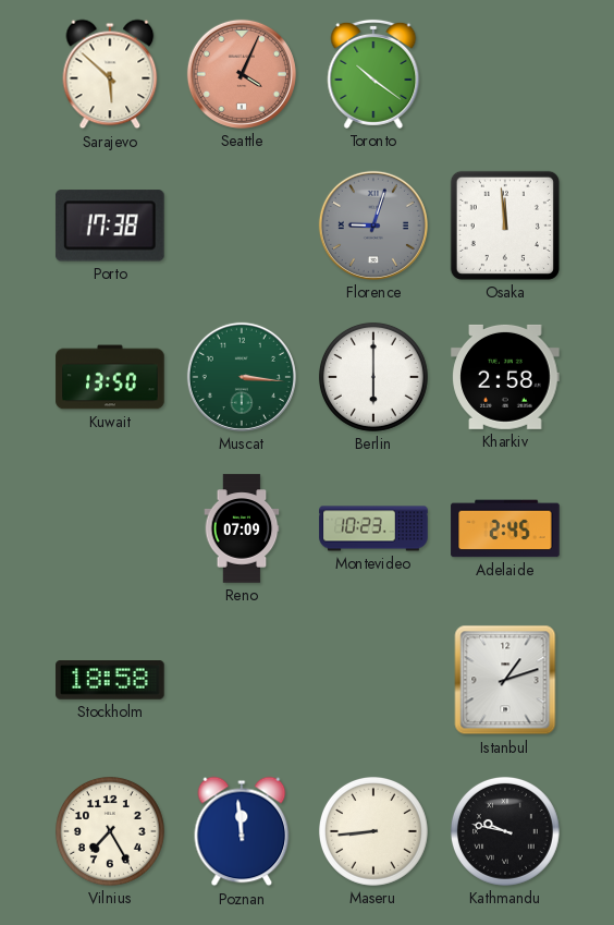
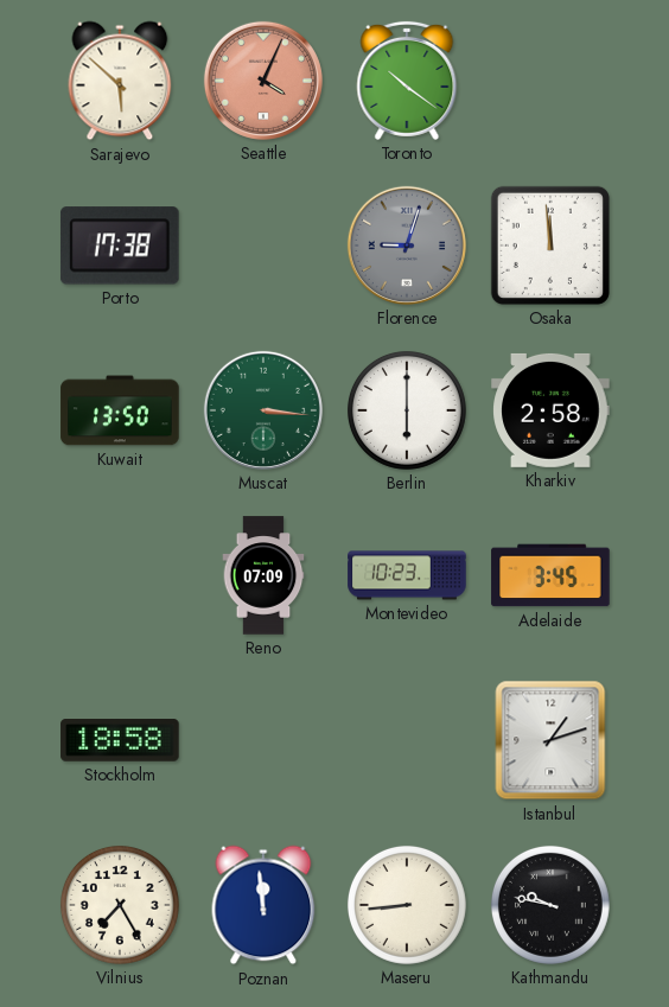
Adelaide: 2:45 -> 3:45
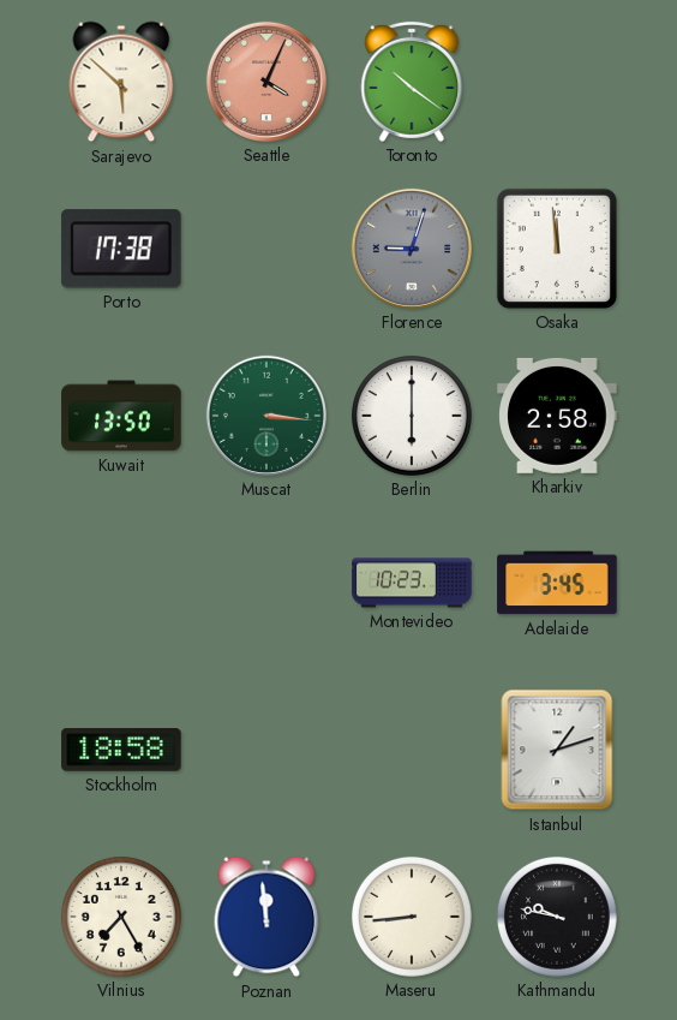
Reno: 07:09 -> none
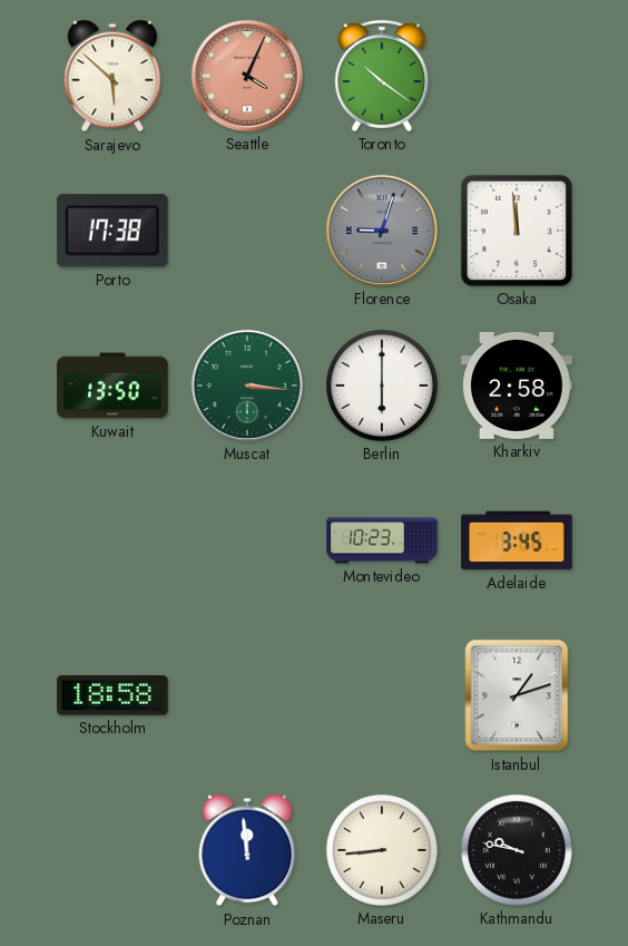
Vilnius: 7:25 -> none
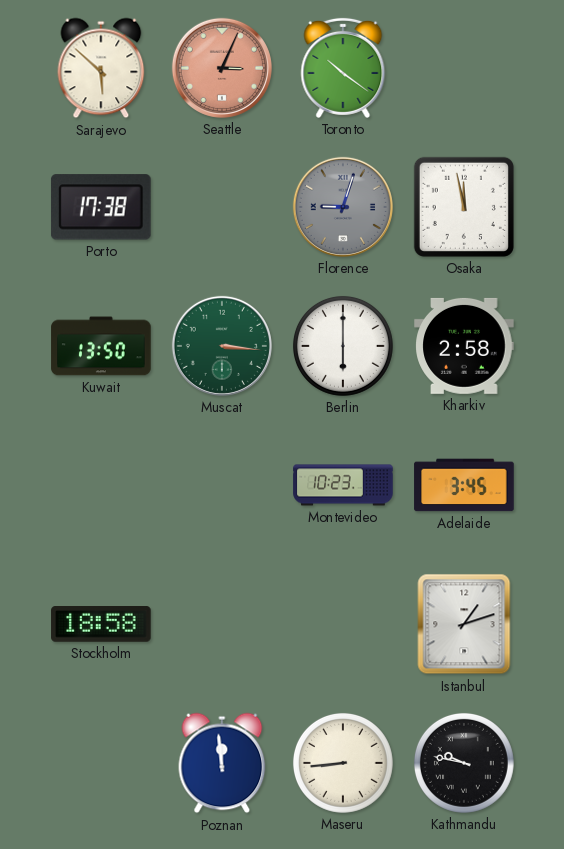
Seattle: 4:04 -> 3:04
Osaka: 11:59 -> 11:58
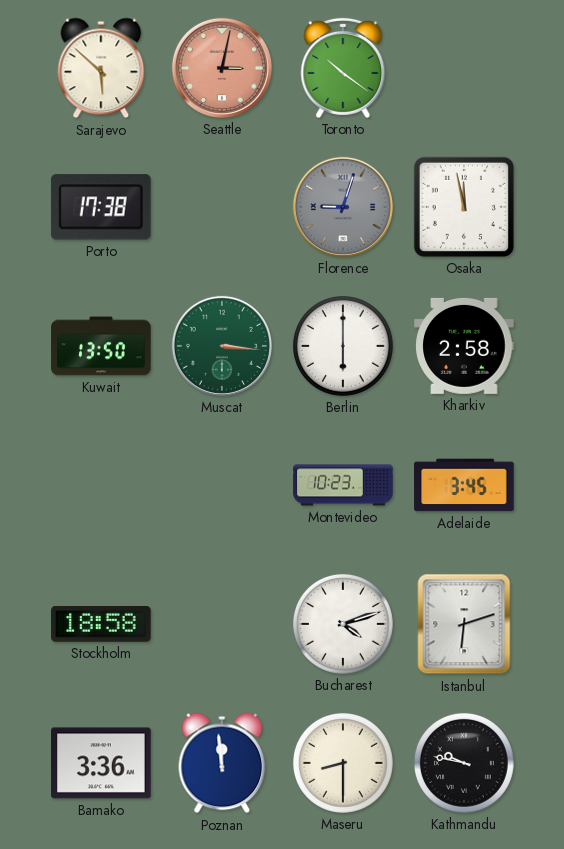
Seattle: 3:04 -> 3:02
Bucharest: none -> 4:12
Istanbul: 1:12 -> 6:12
Bamako: none -> 3:36
Maseru: 8:44 -> 8:30
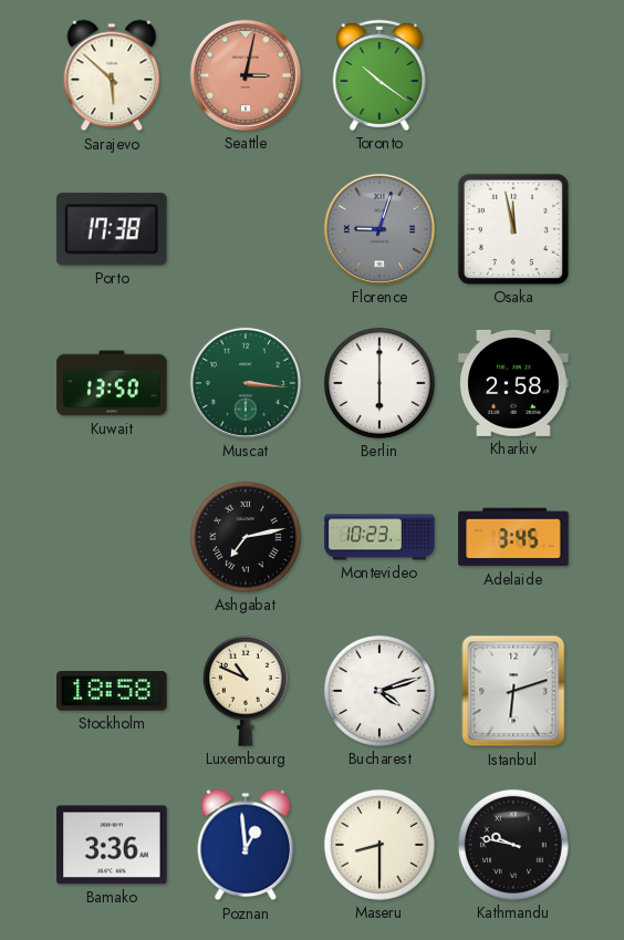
Ashgabat: none -> 7:13
Luxembourg: none -> 10:49
Poznan: 11:59 -> 12:59
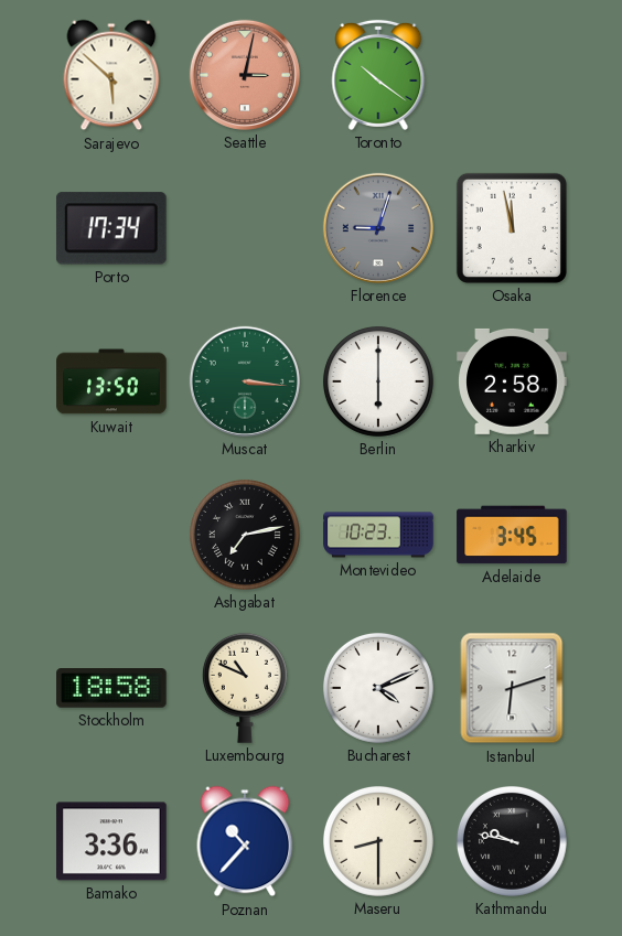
Porto: 17:38 -> 17:34
Bucharest: 4:12 -> 4:11
Poznan: 12:59 -> 10:37
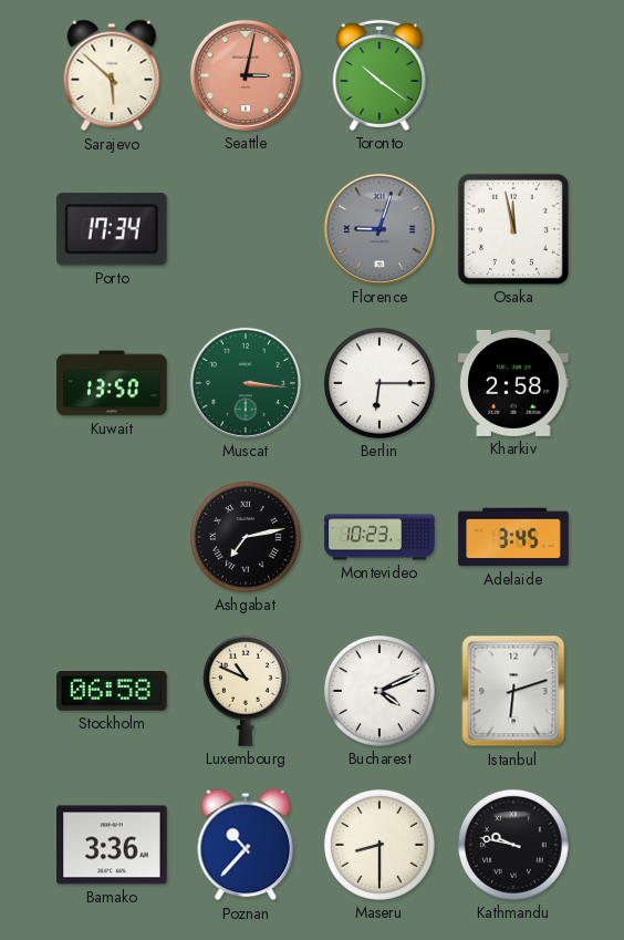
Berlin: 6:00 -> 6:15
Stockholm: 18:58 -> 06:58
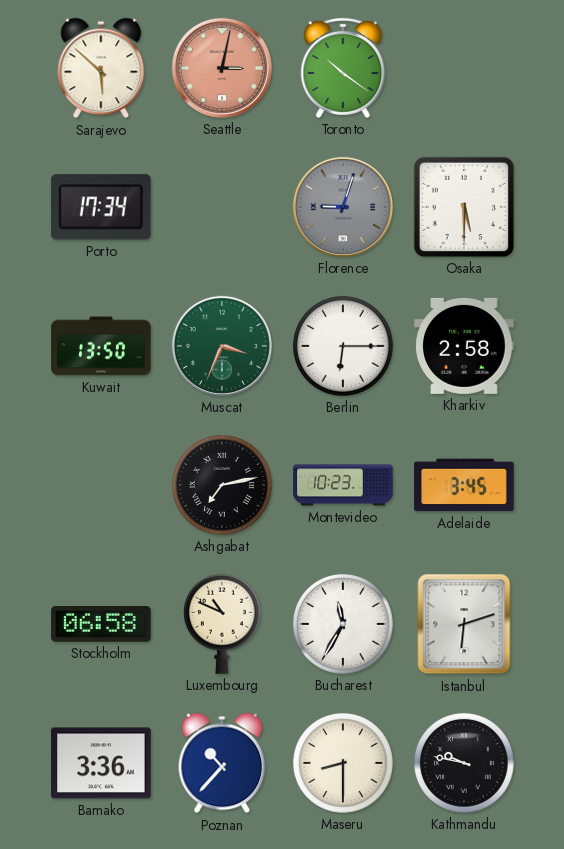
Osaka: 11:58 -> 5:30
Muscat: 3:16 -> 3:34
Bucharest: 4:11 -> 11:35
